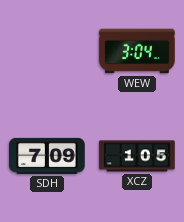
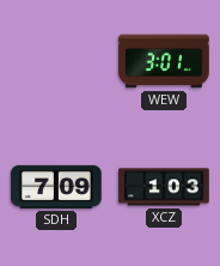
WEW: 3:04 -> 3:01
XCZ: 1:05 -> 1:03
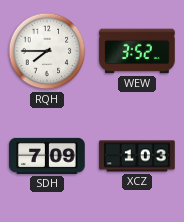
RQH: none -> 7:45
WEW: 3:01 -> 3:52
